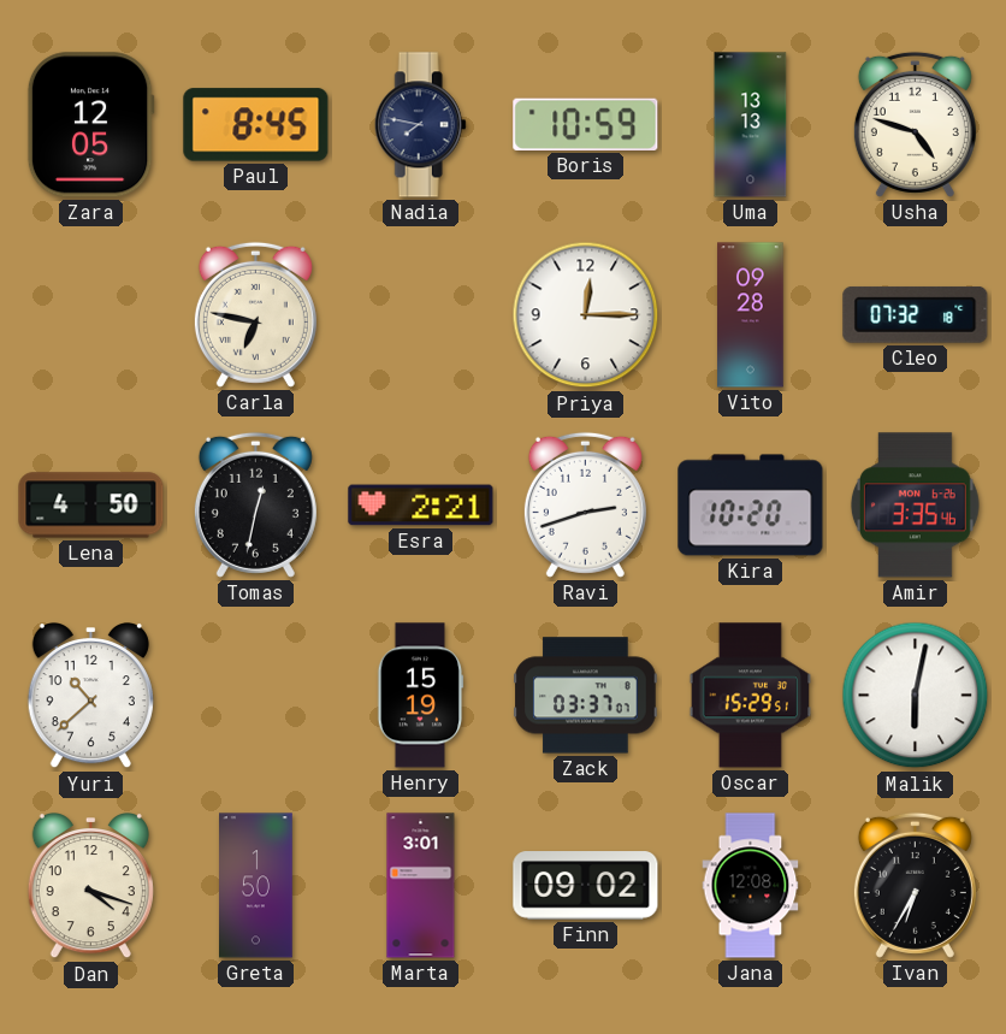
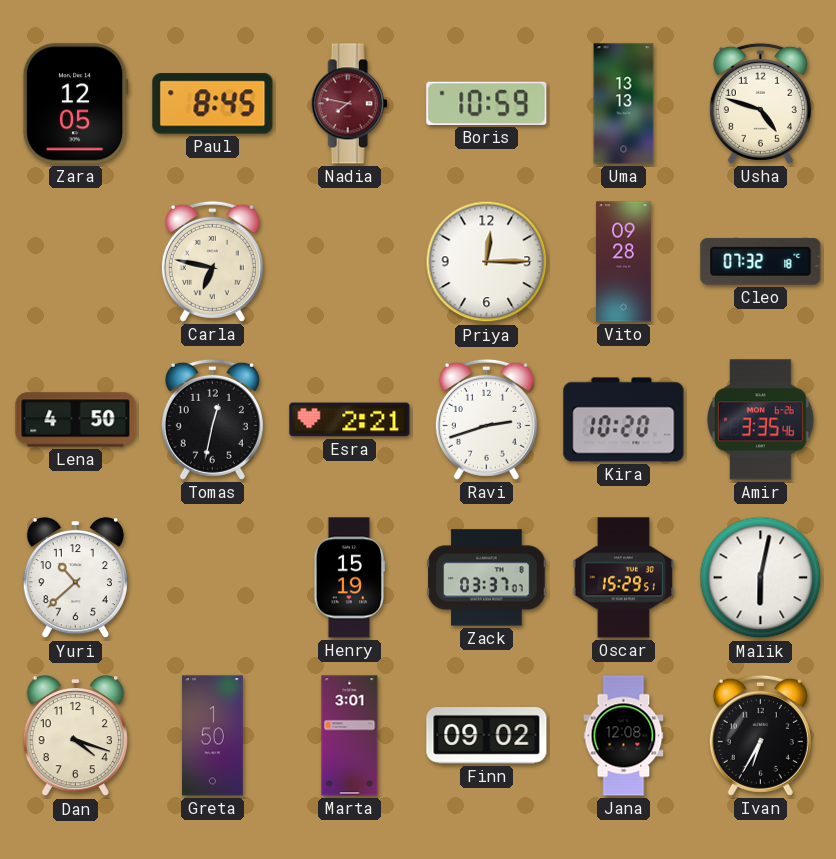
Nadia dial: navy -> burgundy
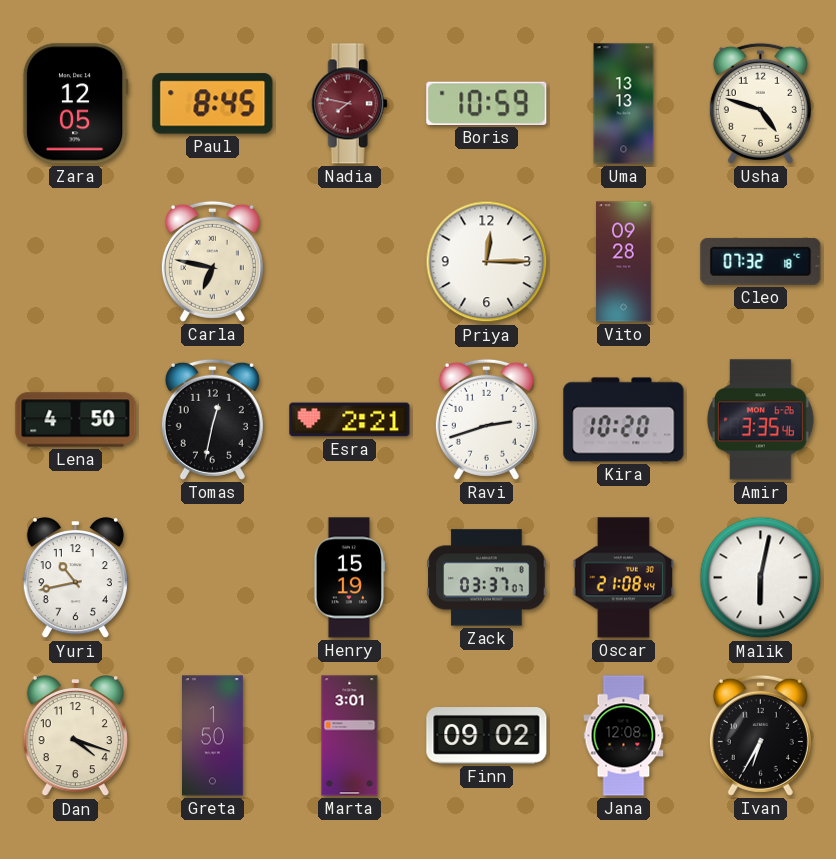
Yuri: 10:38 -> 10:43
Oscar: 15:29 -> 21:08
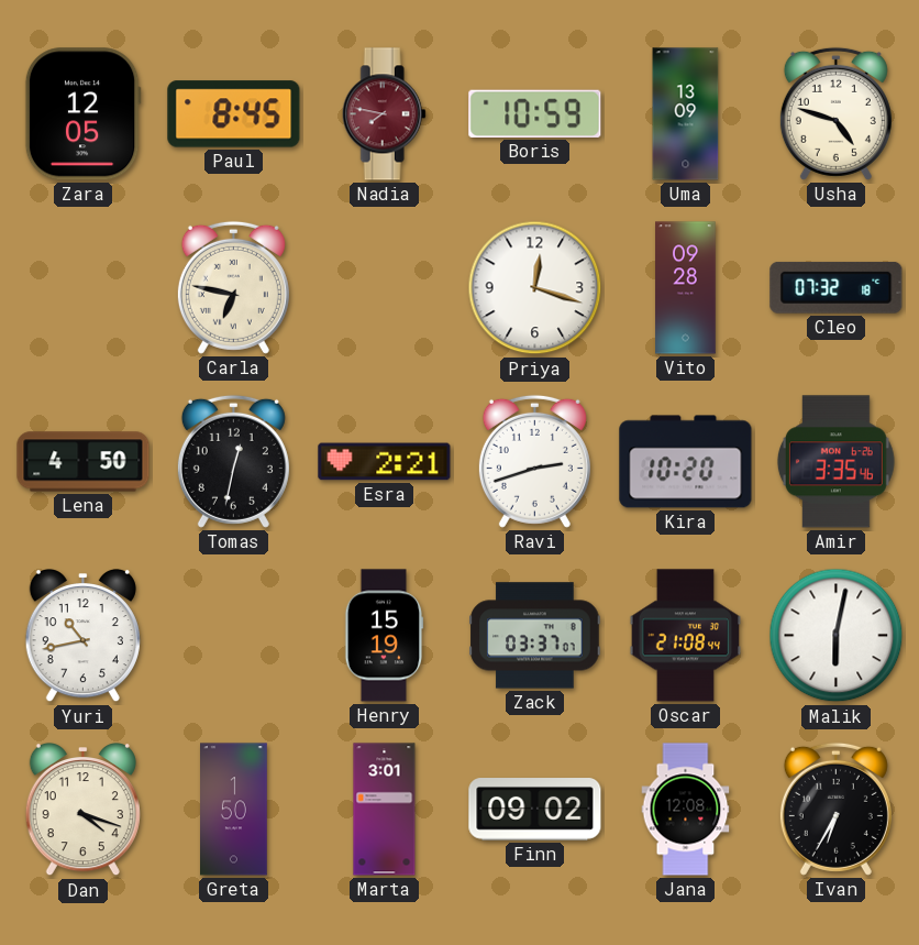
Uma: 13:13 -> 13:09
Priya: 12:15 -> 12:18
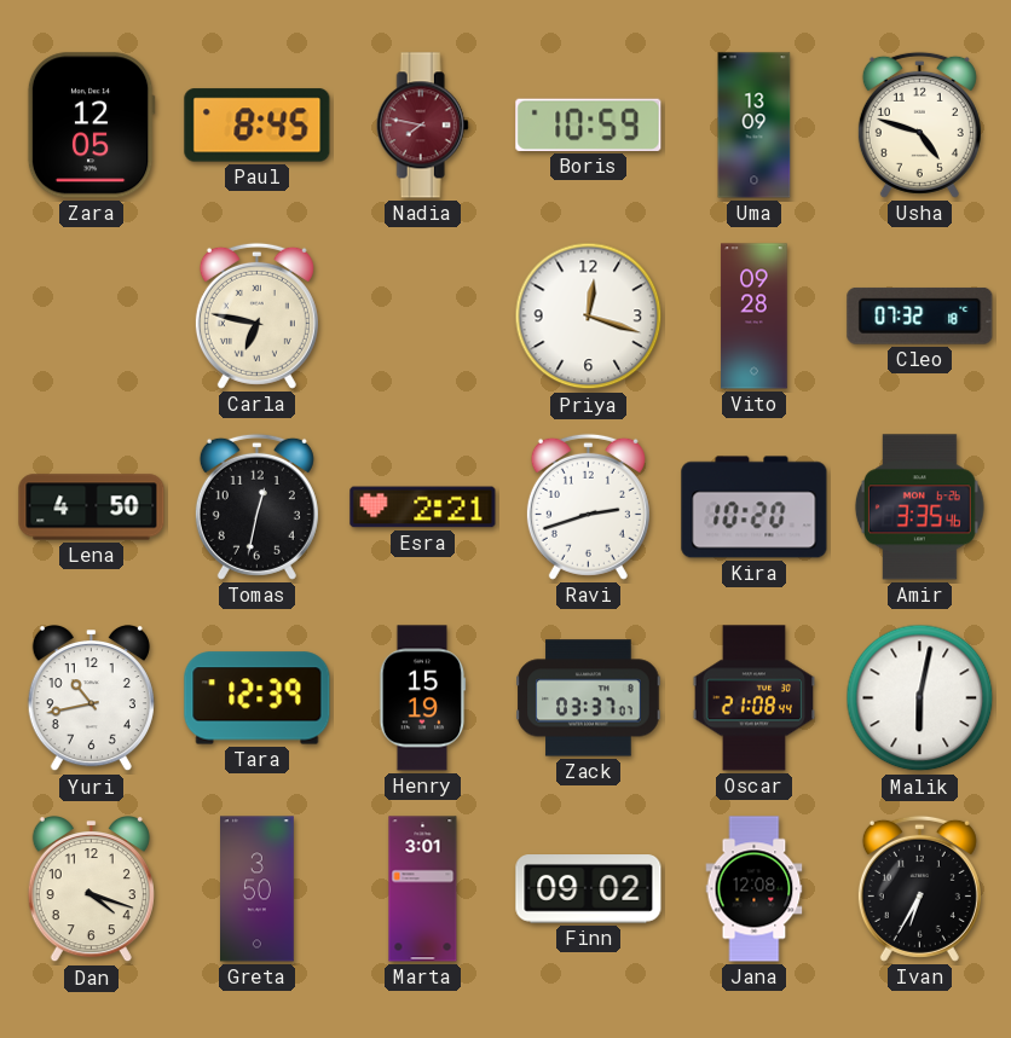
Tara: none -> 12:39
Greta: 1:50 -> 3:50
